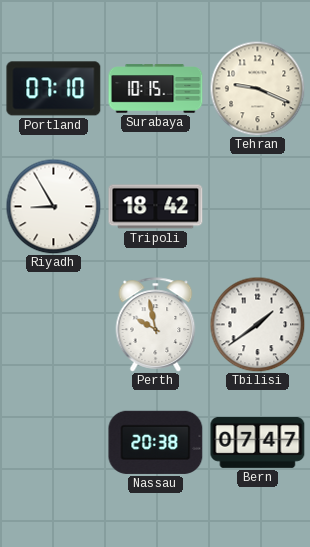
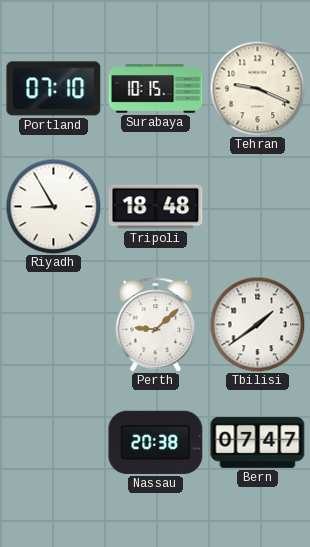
Tripoli: 18:42 -> 18:48
Perth: 9:58 -> 9:08
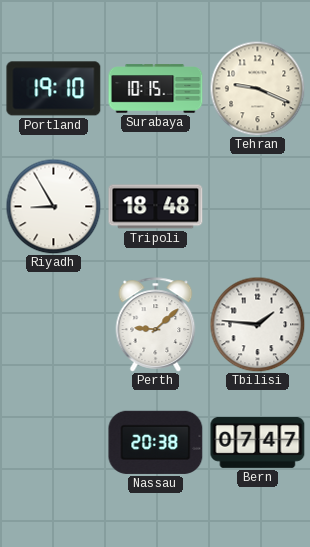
Portland: 07:10 -> 19:10
Tbilisi: 1:39 -> 1:46
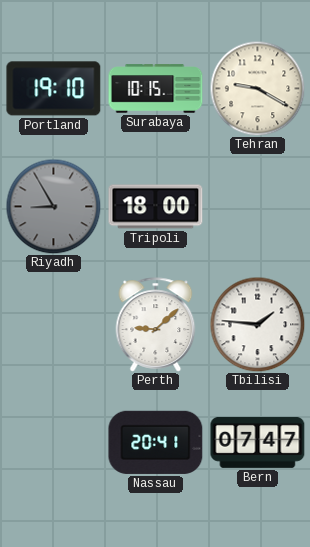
Tehran: 9:19 -> 9:20
Riyadh dial: white -> grey
Tripoli: 18:48 -> 18:00
Nassau: 20:38 -> 20:41
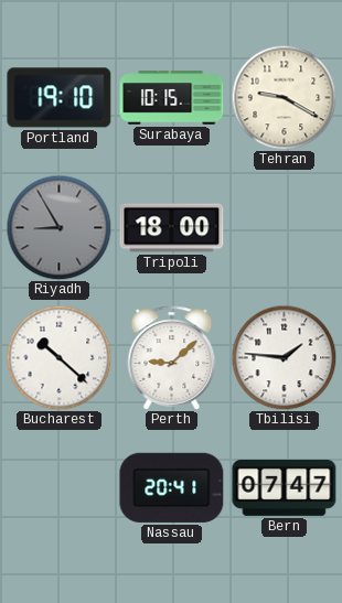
Bucharest: none -> 10:22
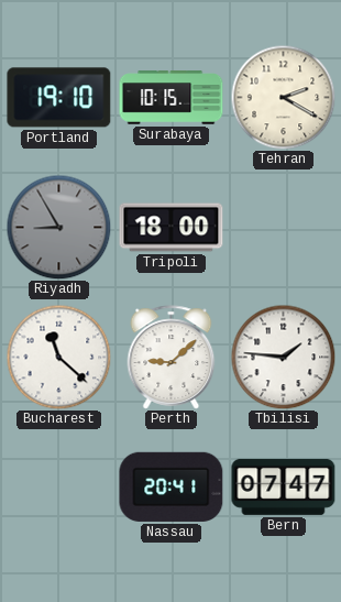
Tehran: 9:20 -> 2:20
Bucharest: 10:22 -> 11:22
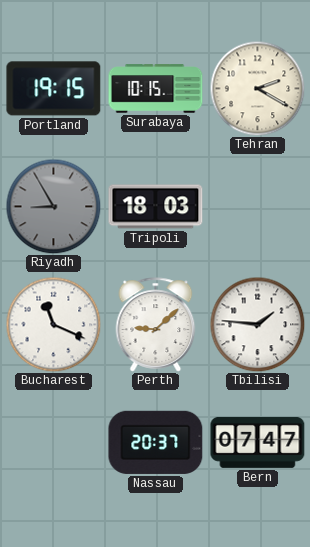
Portland: 19:10 -> 19:15
Tripoli: 18:00 -> 18:03
Bucharest: 11:22 -> 11:19
Nassau: 20:41 -> 20:37
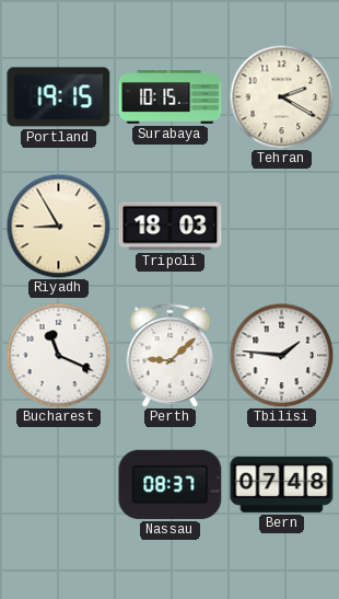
Riyadh dial: grey -> cream
Nassau: 20:37 -> 08:37
Bern: 07:47 -> 07:48
